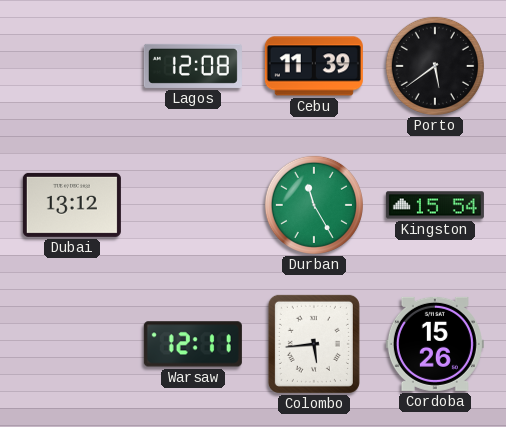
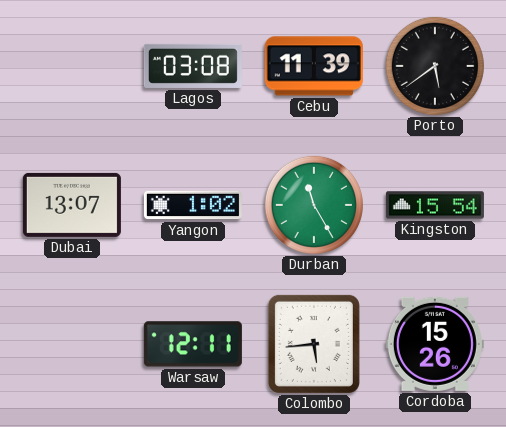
Lagos: 12:08 -> 03:08
Dubai: 13:12 -> 13:07
Yangon: none -> 1:02
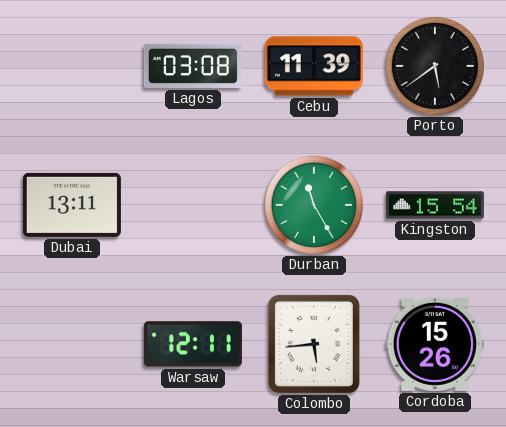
Dubai: 13:07 -> 13:11
Yangon: 1:02 -> none
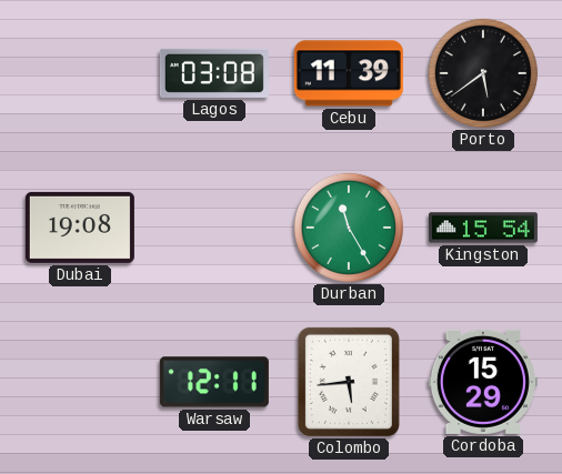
Dubai: 13:11 -> 19:08
Cordoba: 15:26 -> 15:29
